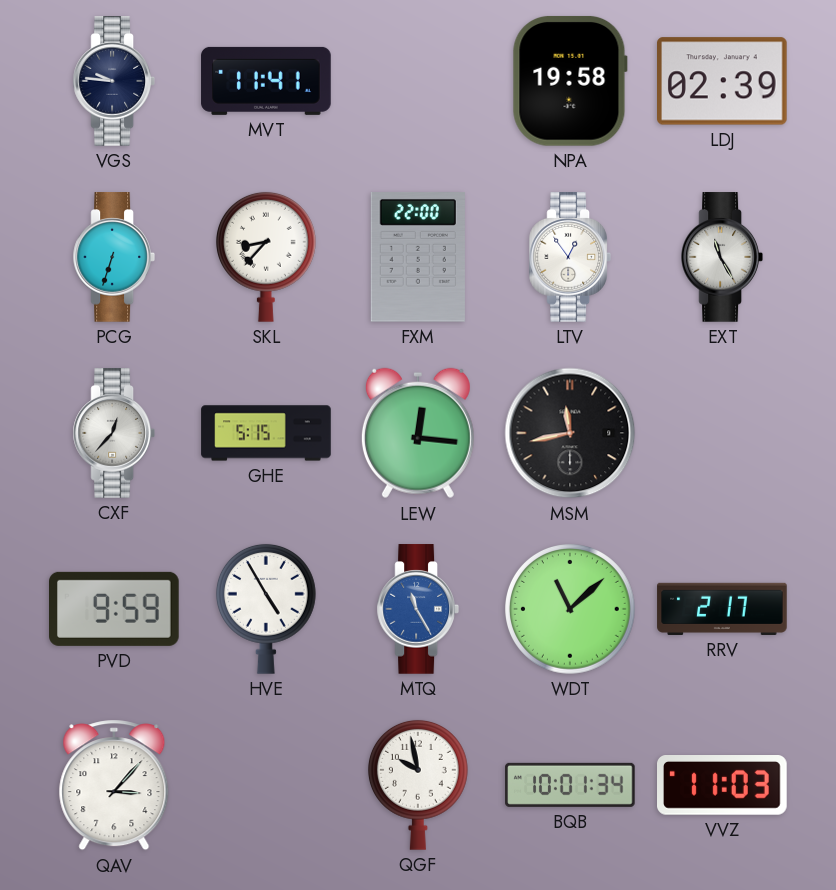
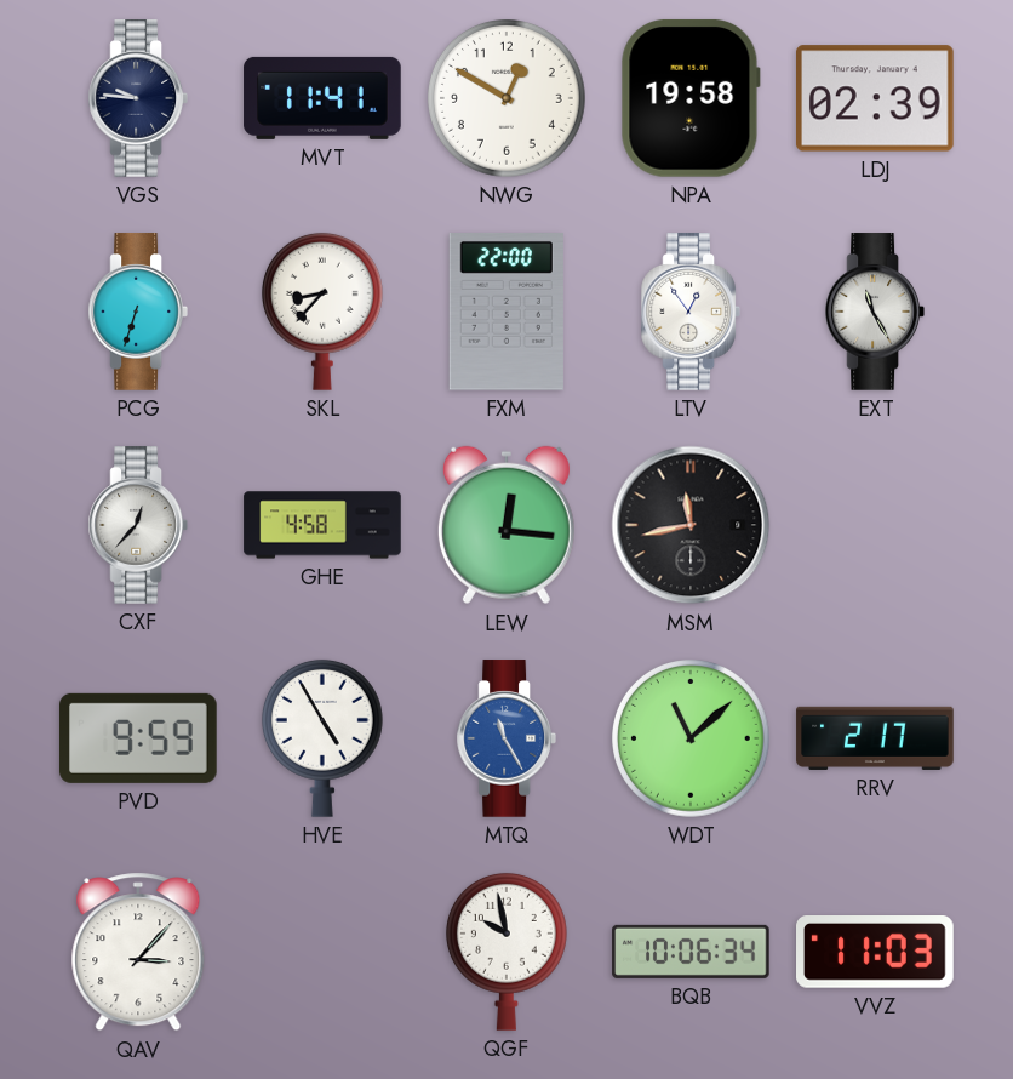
NWG: none -> 12:50
GHE: 5:15 -> 4:58
BQB: 10:01 -> 10:06
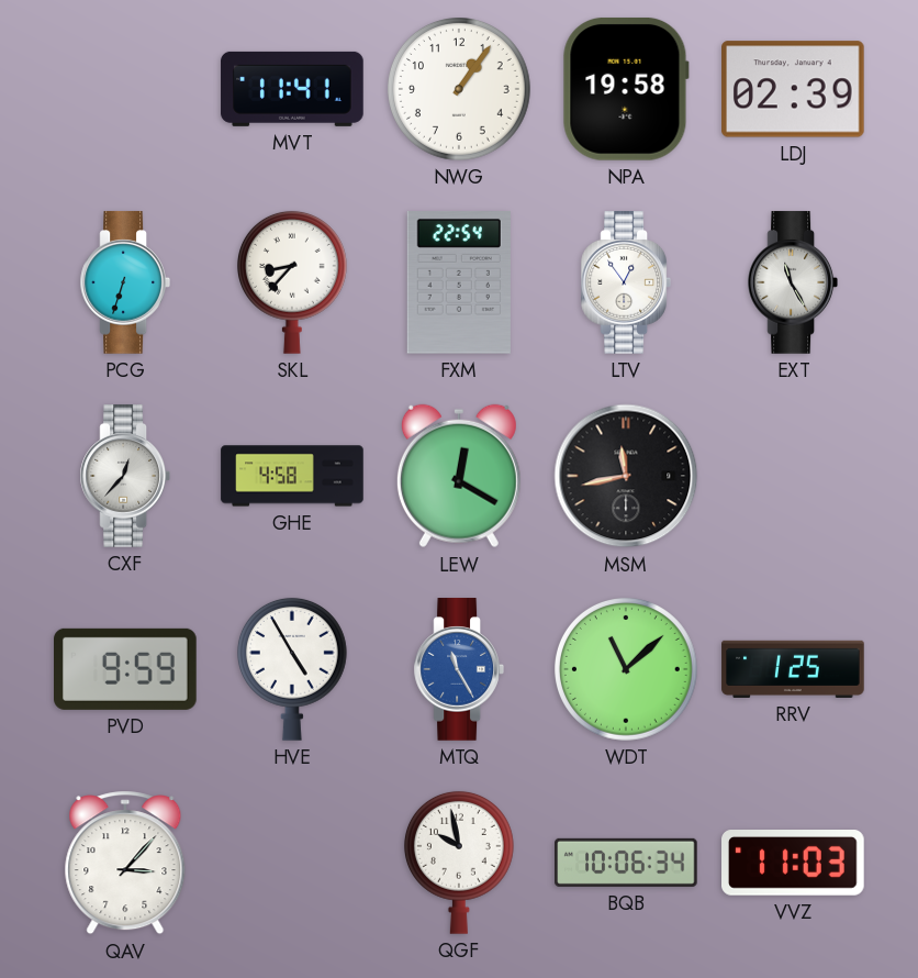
VGS: 9:46 -> none
NWG: 12:50 -> 1:06
FXM: 22:00 -> 22:54
LEW: 12:16 -> 12:20
RRV: 2:17 -> 1:25
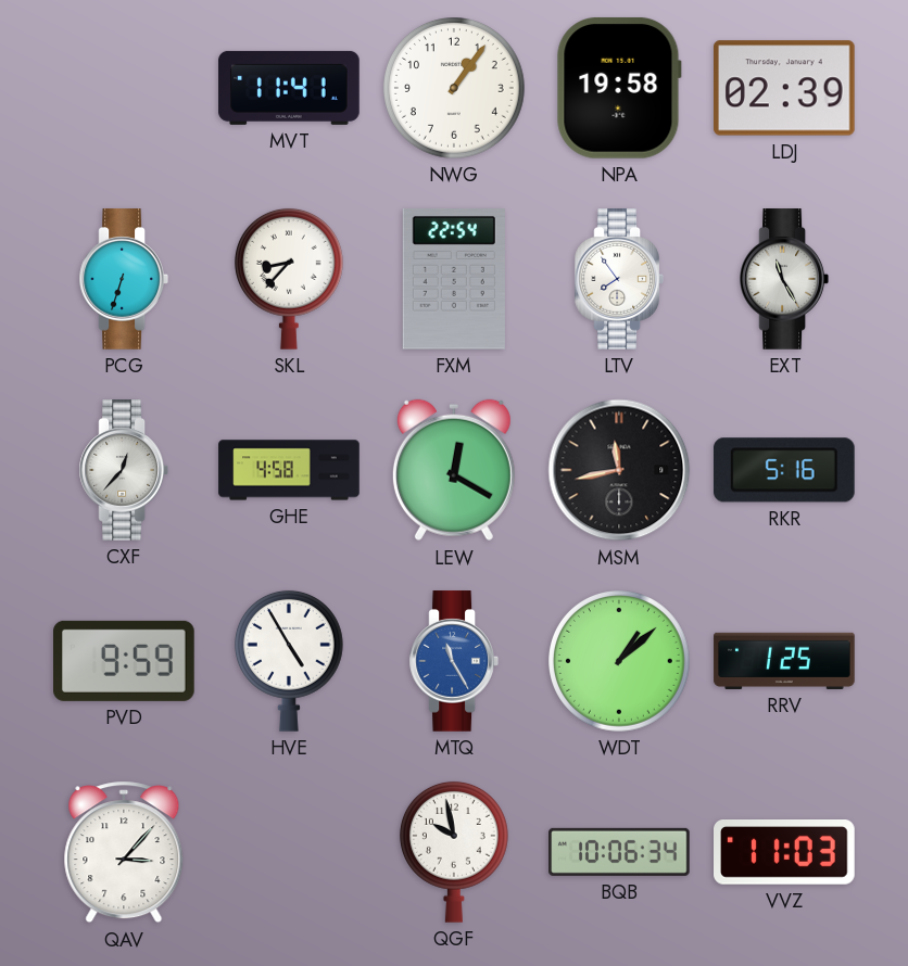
LTV: 12:54 -> 7:54
RKR: none -> 5:16
WDT: 11:08 -> 1:08
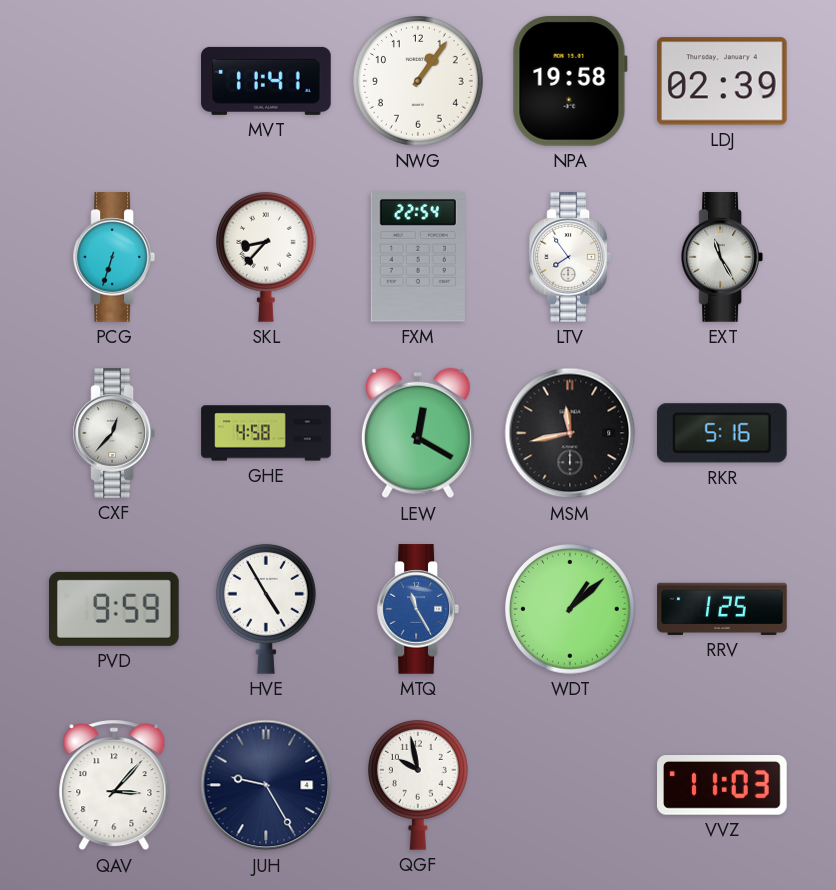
JUH: none -> 9:25
BQB: 10:06 -> none
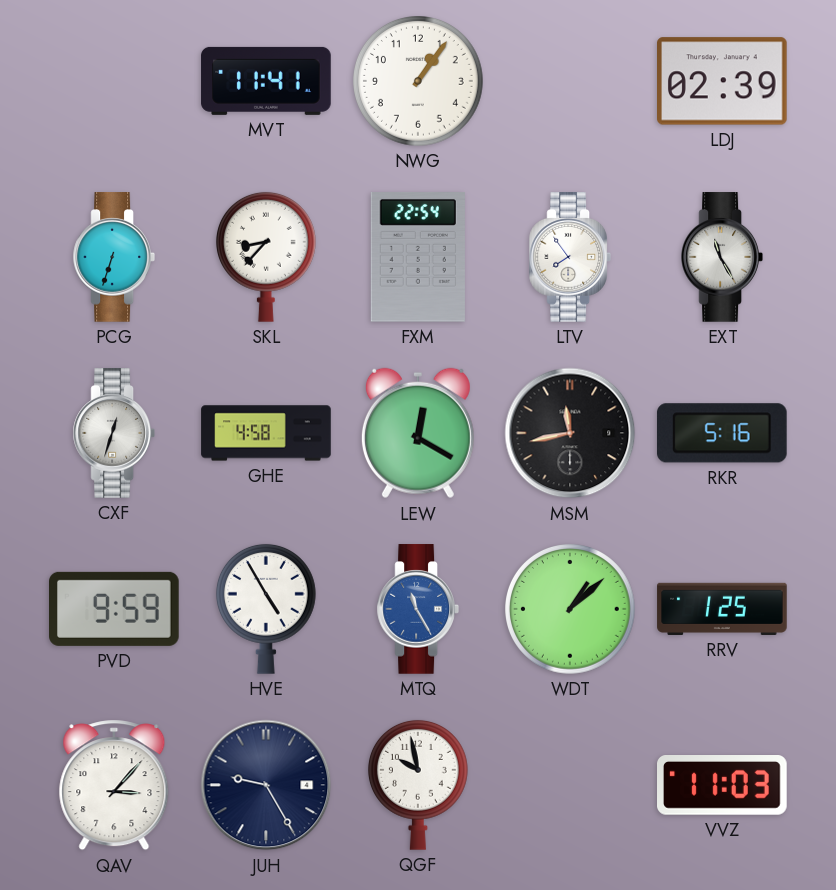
NPA: 19:58 -> none
CXF: 12:37 -> 12:33
